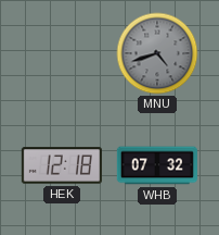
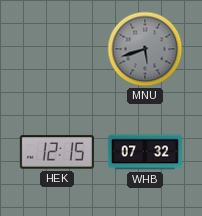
MNU: 4:42 -> 5:42
HEK: 12:18 -> 12:15
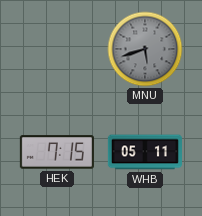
HEK: 12:15 -> 7:15
WHB: 07:32 -> 05:11
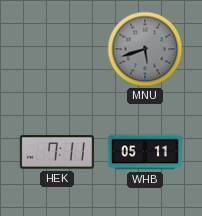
HEK: 7:15 -> 7:11
